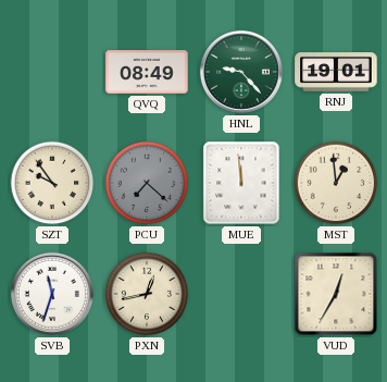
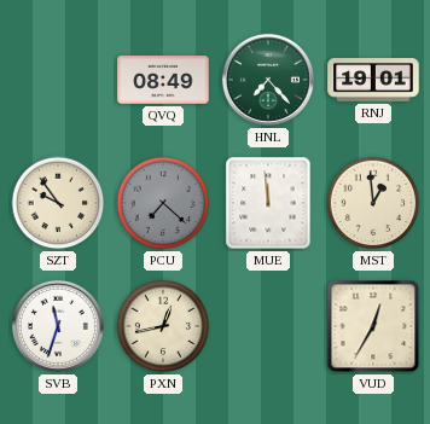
HNL: 9:23 -> 7:23
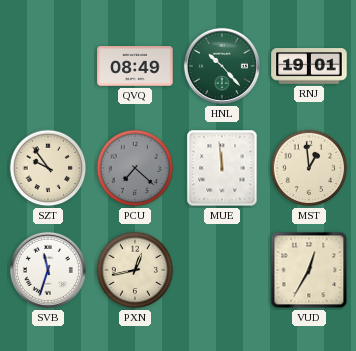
HNL: 7:23 -> 10:23
